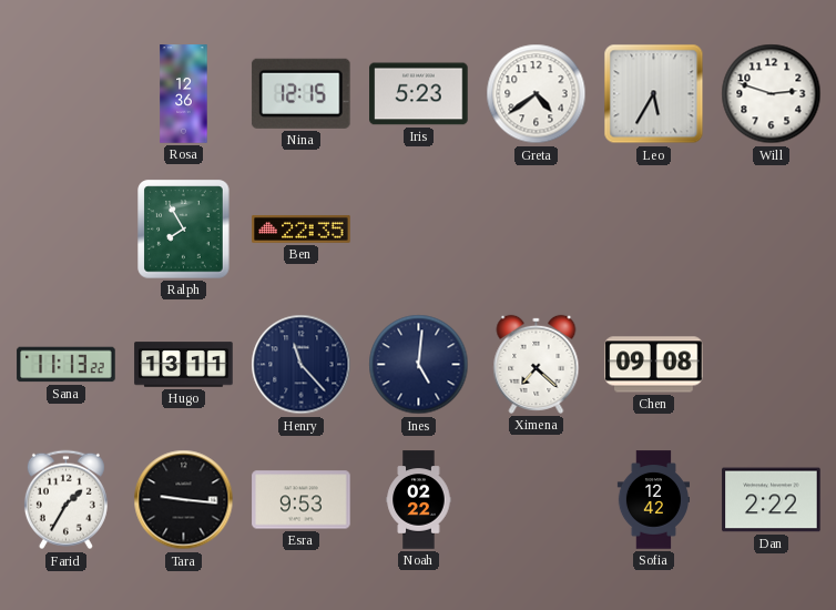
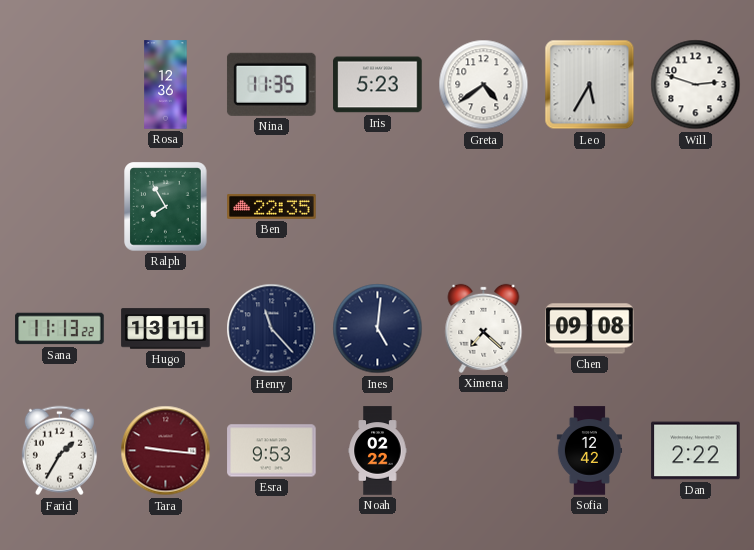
Nina: 12:15 -> 11:35
Tara dial: black -> burgundy
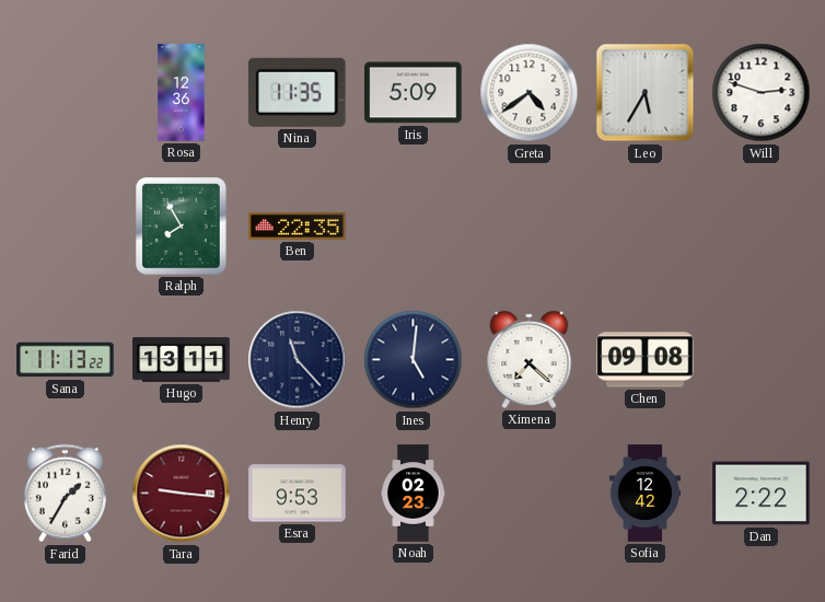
Iris: 5:23 -> 5:09
Noah: 02:22 -> 02:23
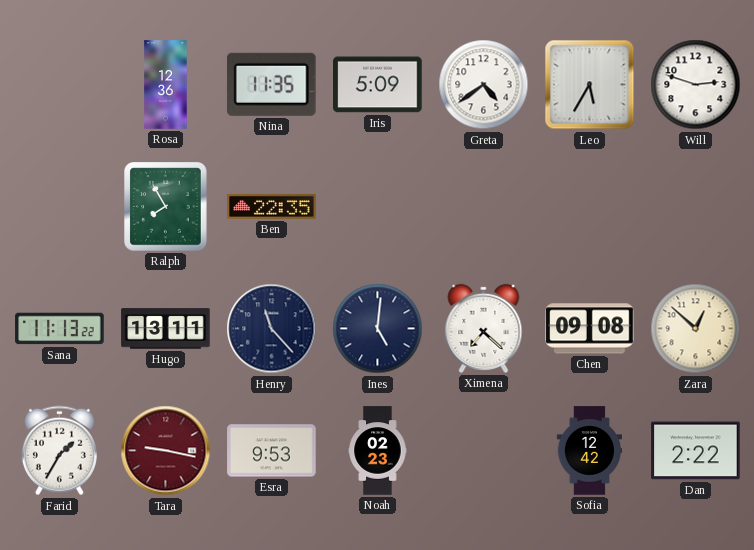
Zara: none -> 12:52
Tara: 9:16 -> 9:17
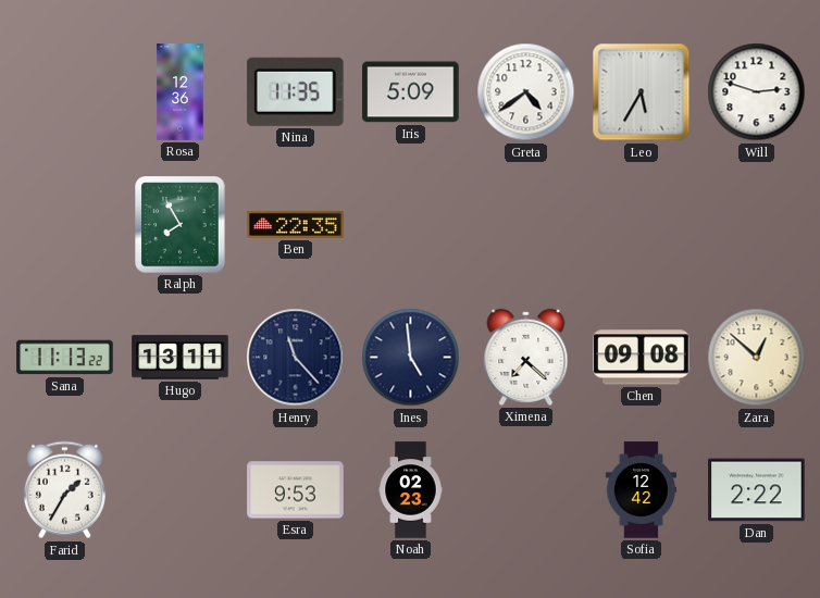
Ines: 5:01 -> 4:59
Tara: 9:17 -> none
